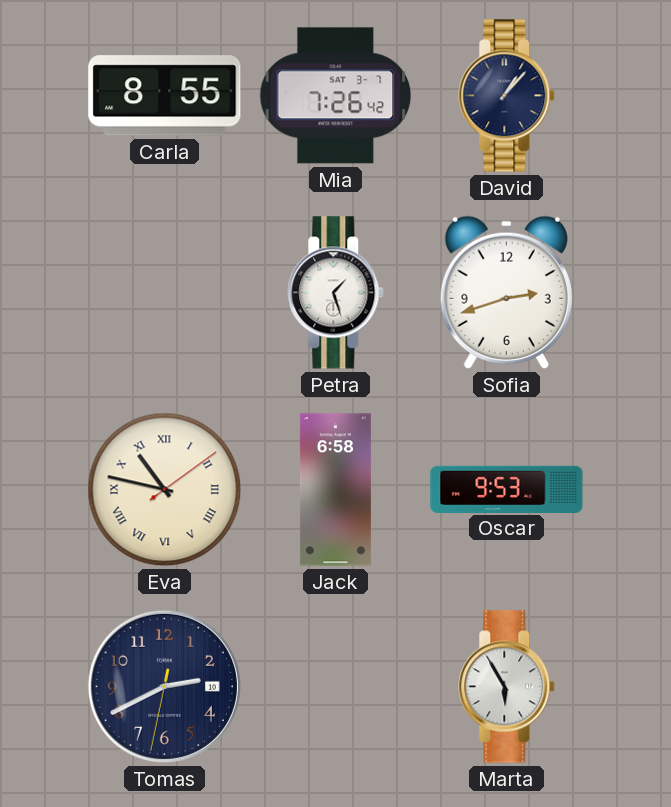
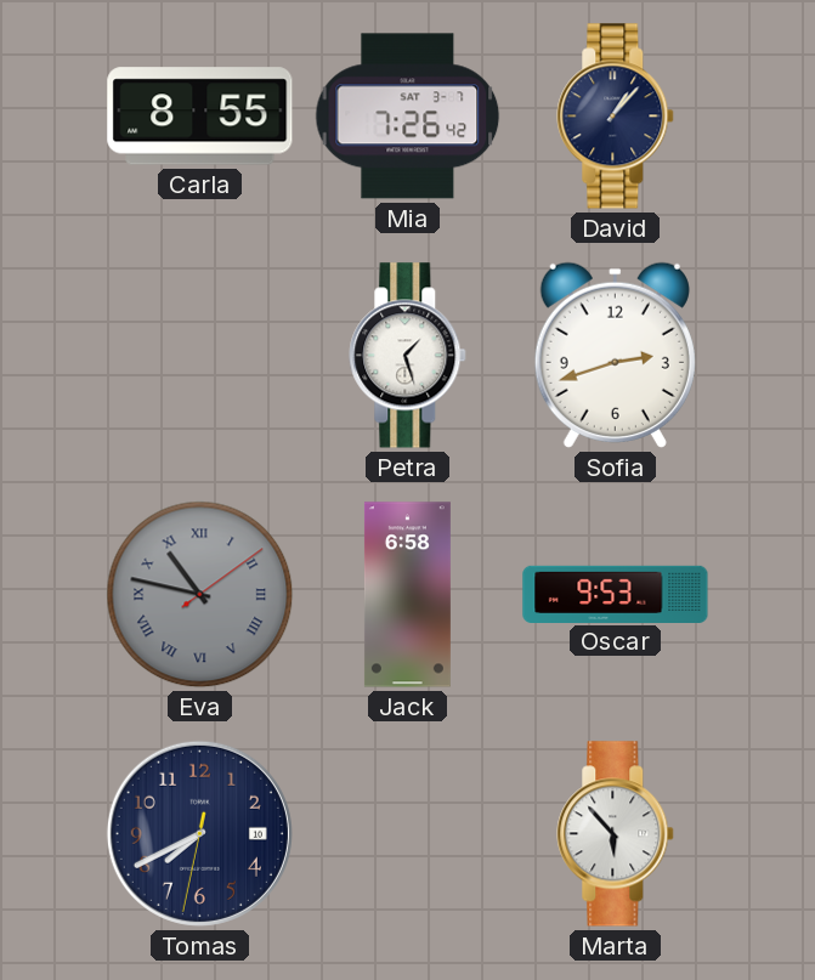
Eva dial: cream -> grey
Tomas: 2:40 -> 7:40
Marta: 5:55 -> 5:53
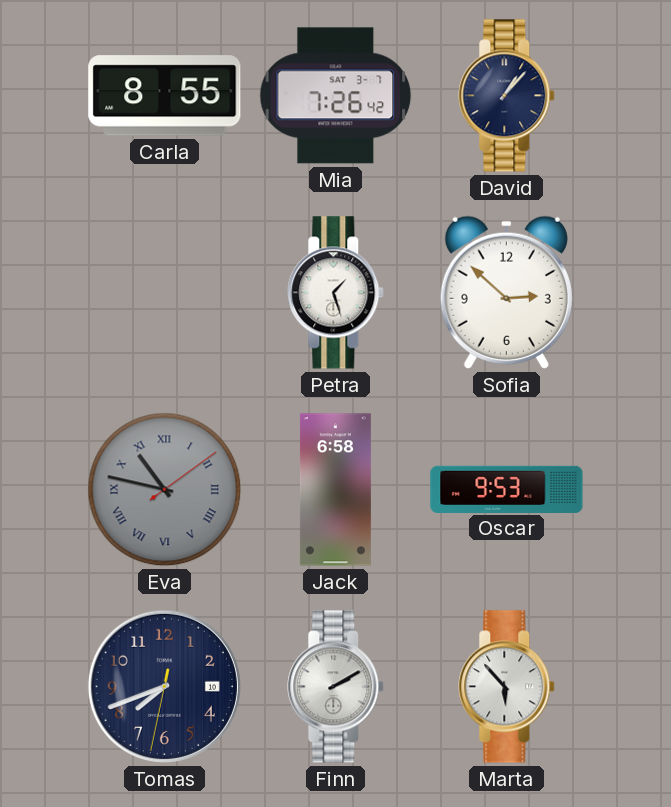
Sofia: 2:42 -> 2:52
Tomas: 7:40 -> 7:41
Finn: none -> 2:10
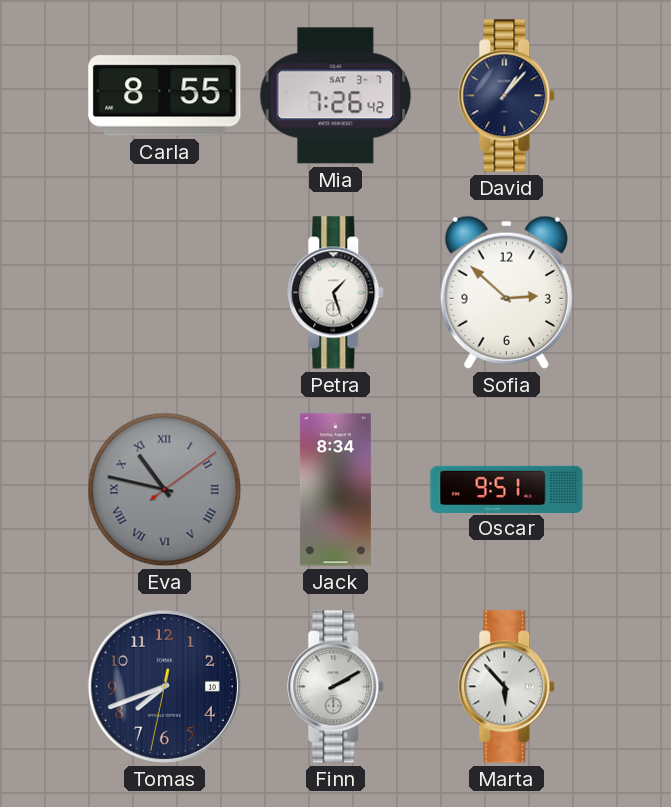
Jack: 6:58 -> 8:34
Oscar: 9:53 -> 9:51
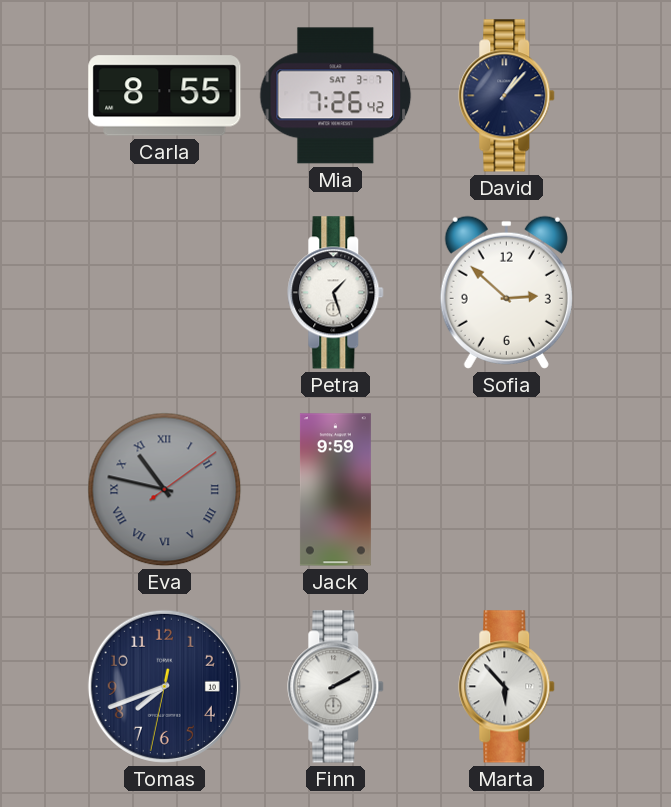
Jack: 8:34 -> 9:59
Oscar: 9:51 -> none
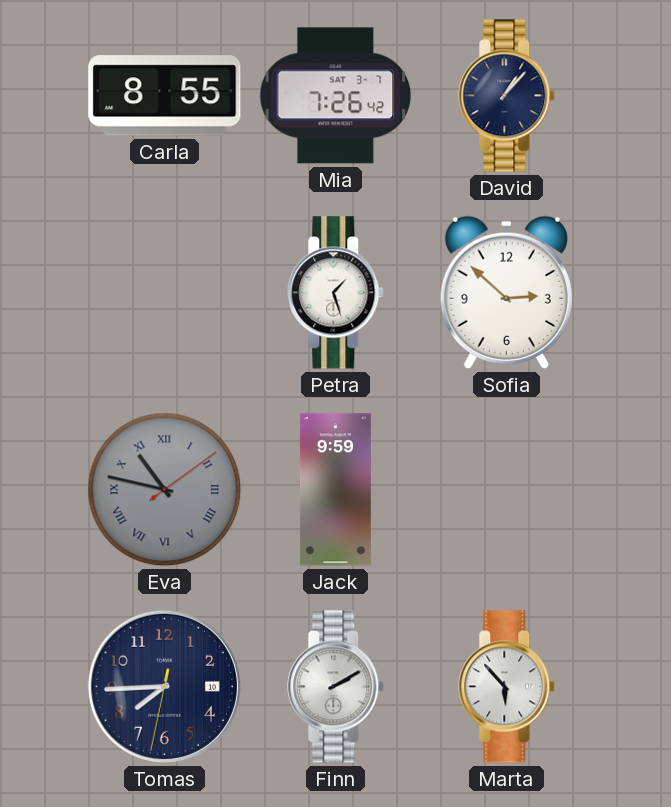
Tomas: 7:41 -> 7:44
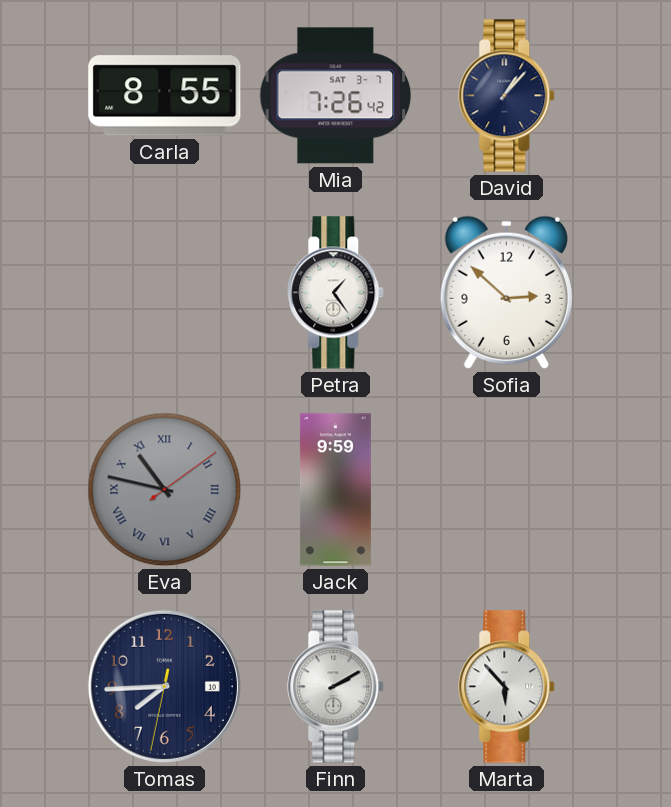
Petra: 1:27 -> 1:24
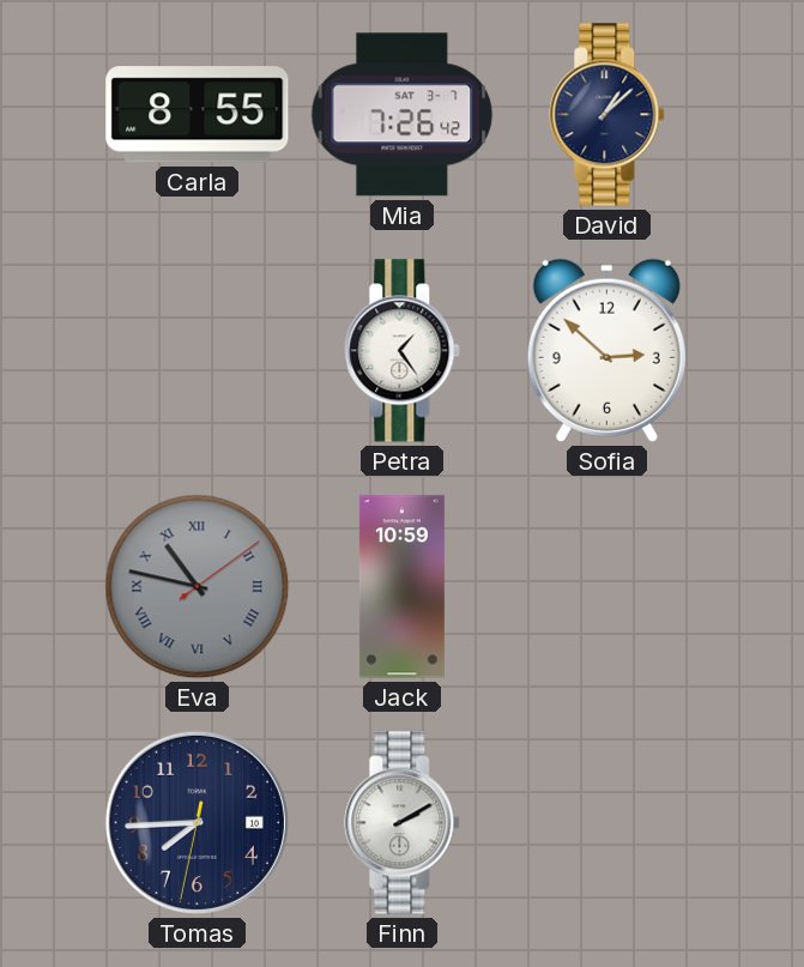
David: 1:07 -> 1:08
Jack: 9:59 -> 10:59
Marta: 5:53 -> none
